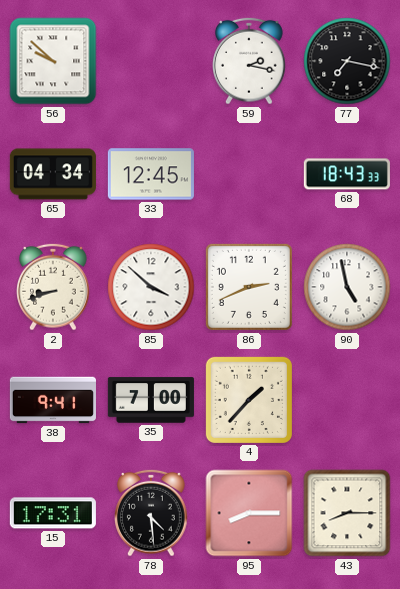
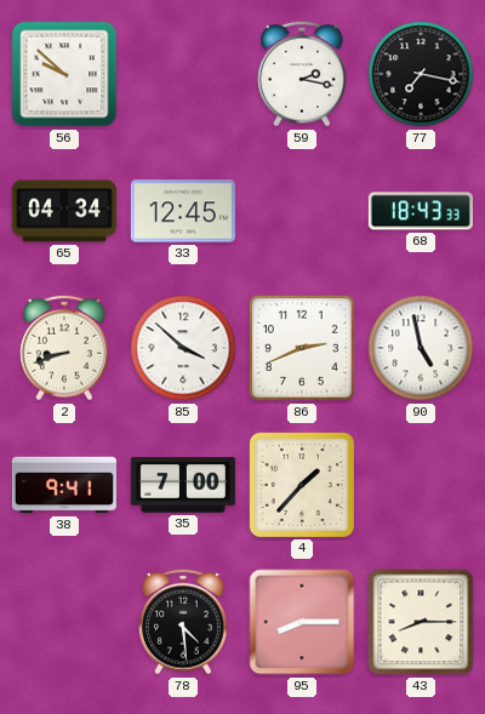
15: 17:31 -> none
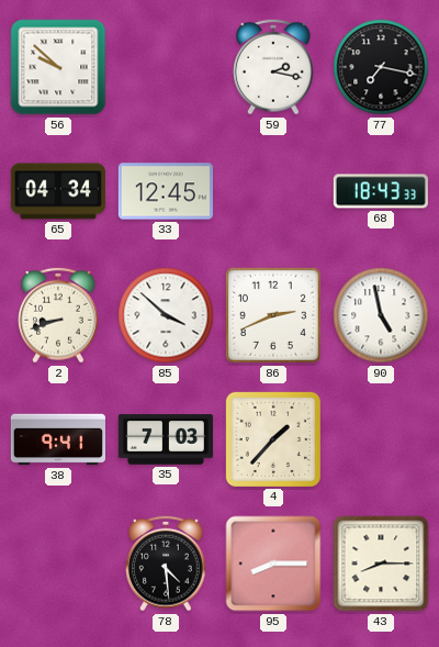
35: 7:00 -> 7:03
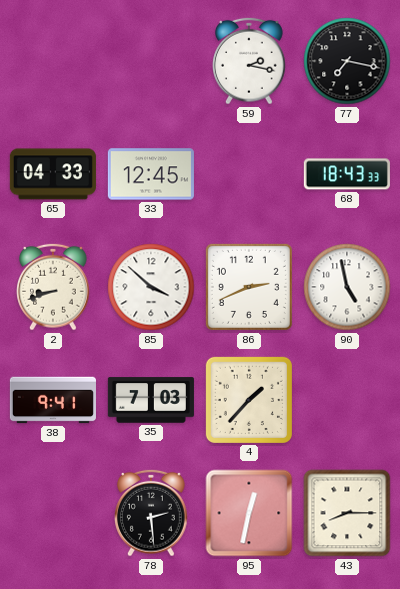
56: 9:52 -> none
65: 04:34 -> 04:33
78: 4:29 -> 2:29
95: 8:15 -> 12:32
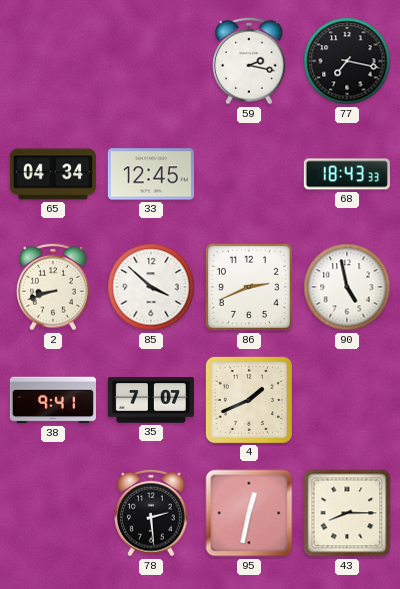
65: 04:33 -> 04:34
35: 7:03 -> 7:07
4: 1:37 -> 1:41
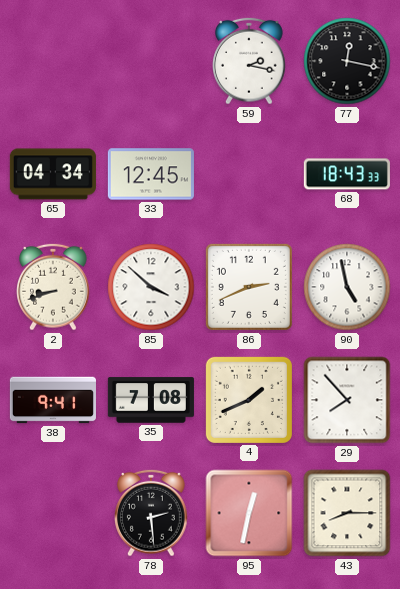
77: 7:17 -> 12:17
35: 7:07 -> 7:08
29: none -> 7:53
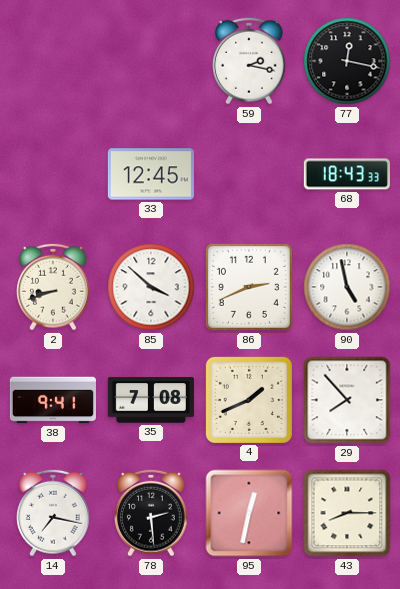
65: 04:34 -> none
14: none -> 7:17
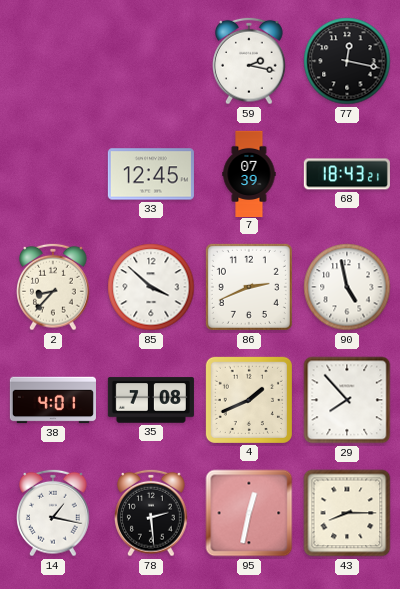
7: none -> 07:39
68: 18:43:33 -> 18:43:21
2: 8:42 -> 8:37
38: 9:41 -> 4:01
14: 7:17 -> 1:17
